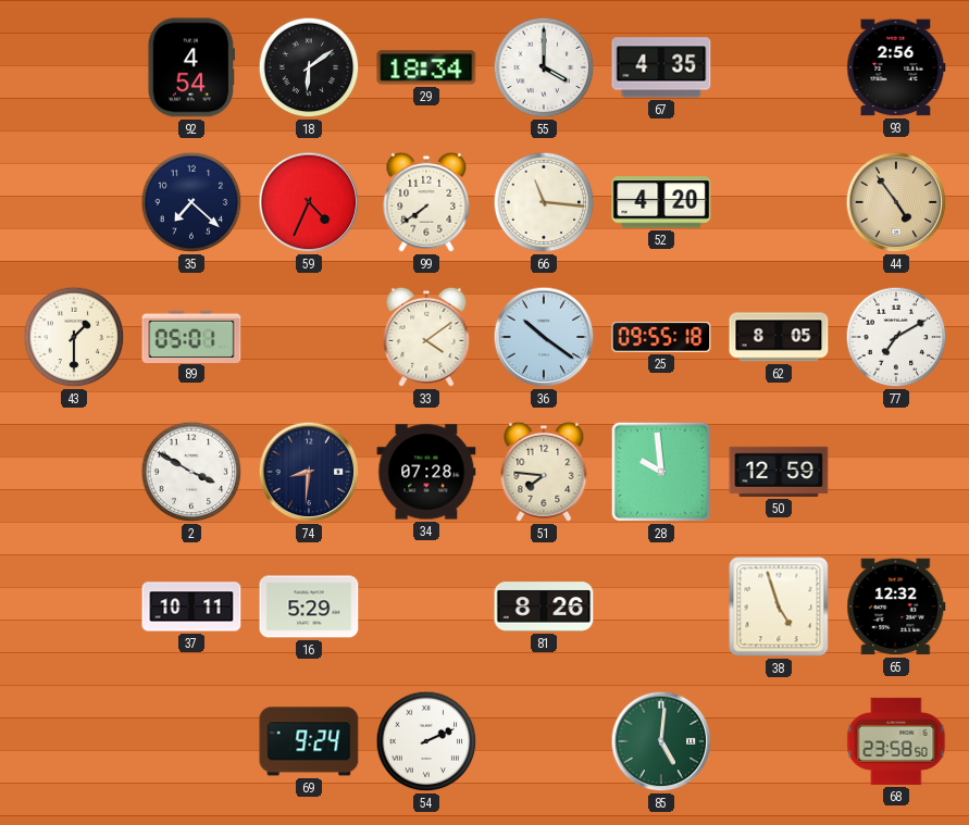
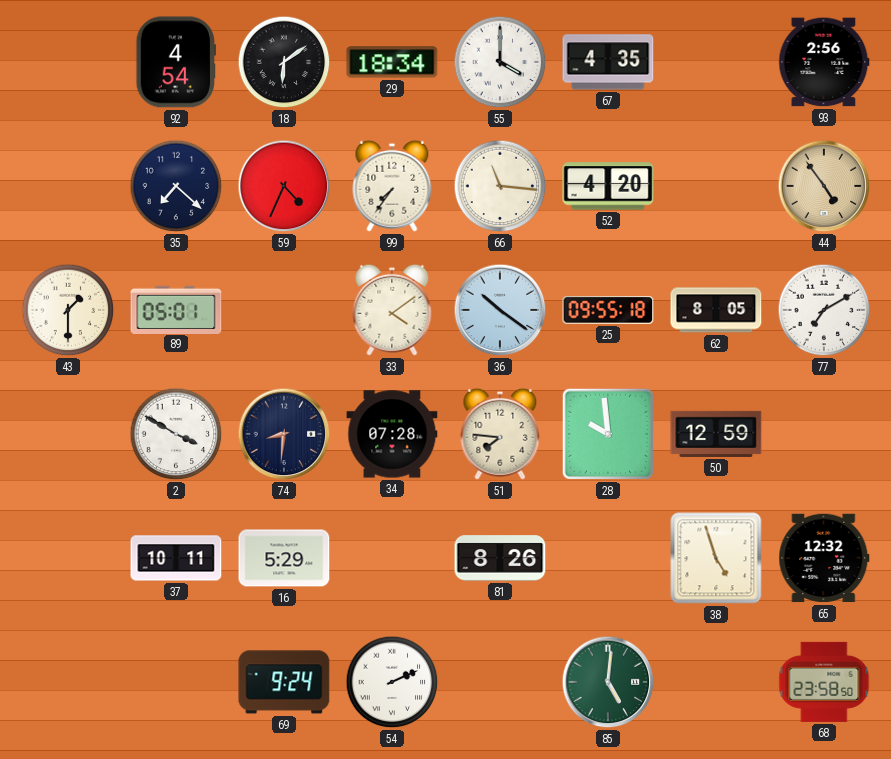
99: 7:39 -> 7:36
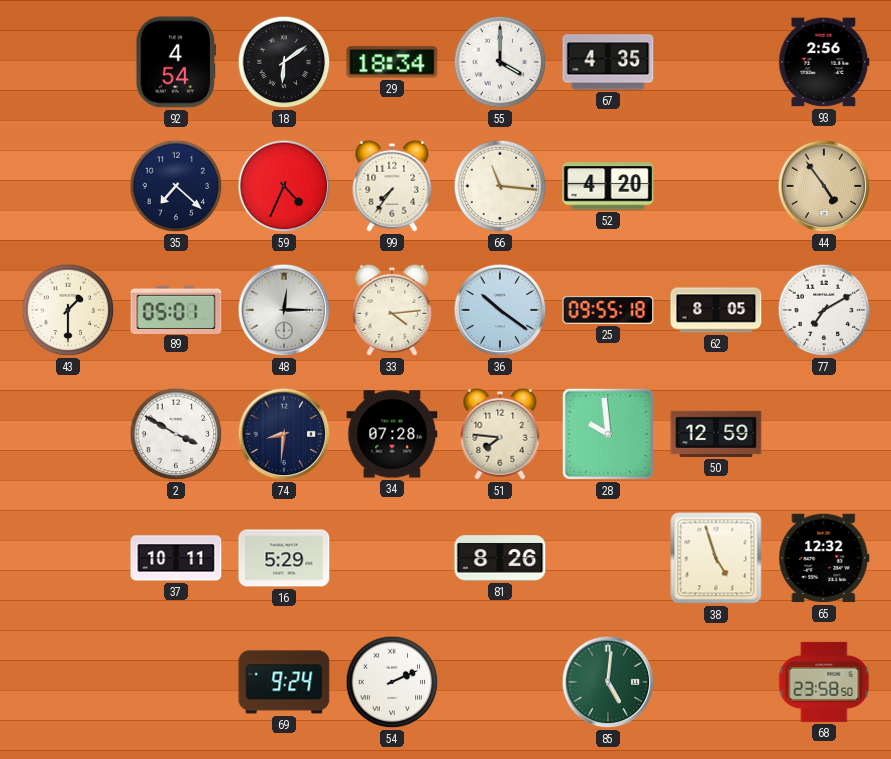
48: none -> 12:15
33: 4:09 -> 4:14
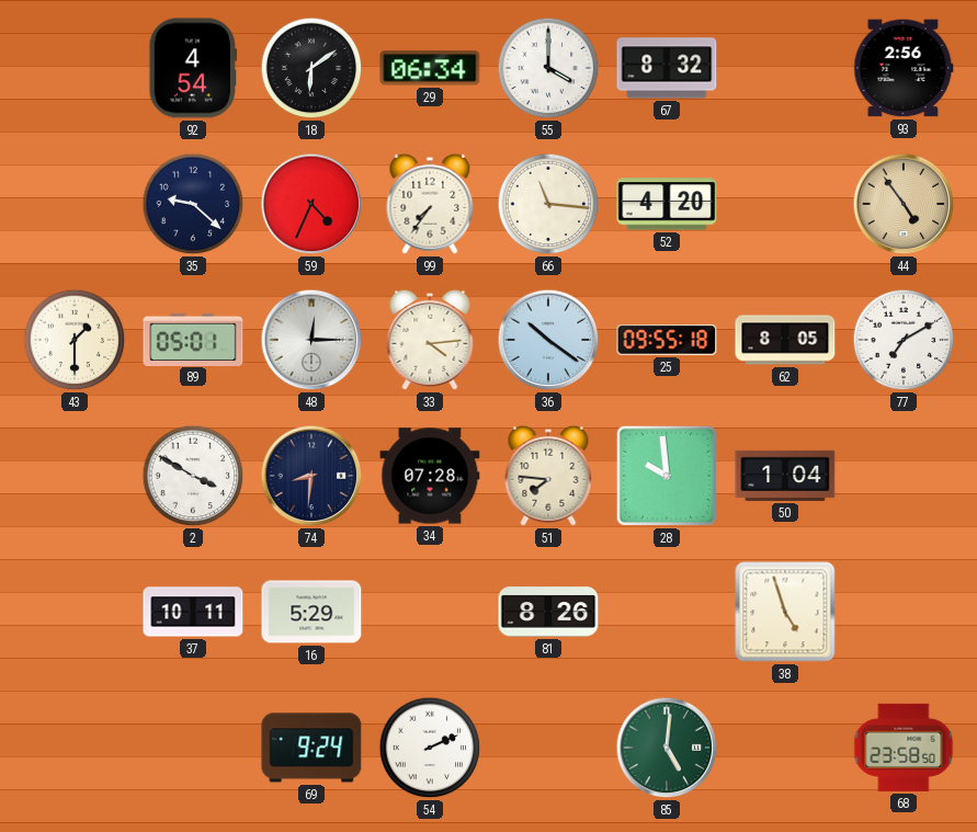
29: 18:34 -> 06:34
67: 4:35 -> 8:32
35: 7:22 -> 9:22
50: 12:59 -> 1:04
65: 12:32 -> none
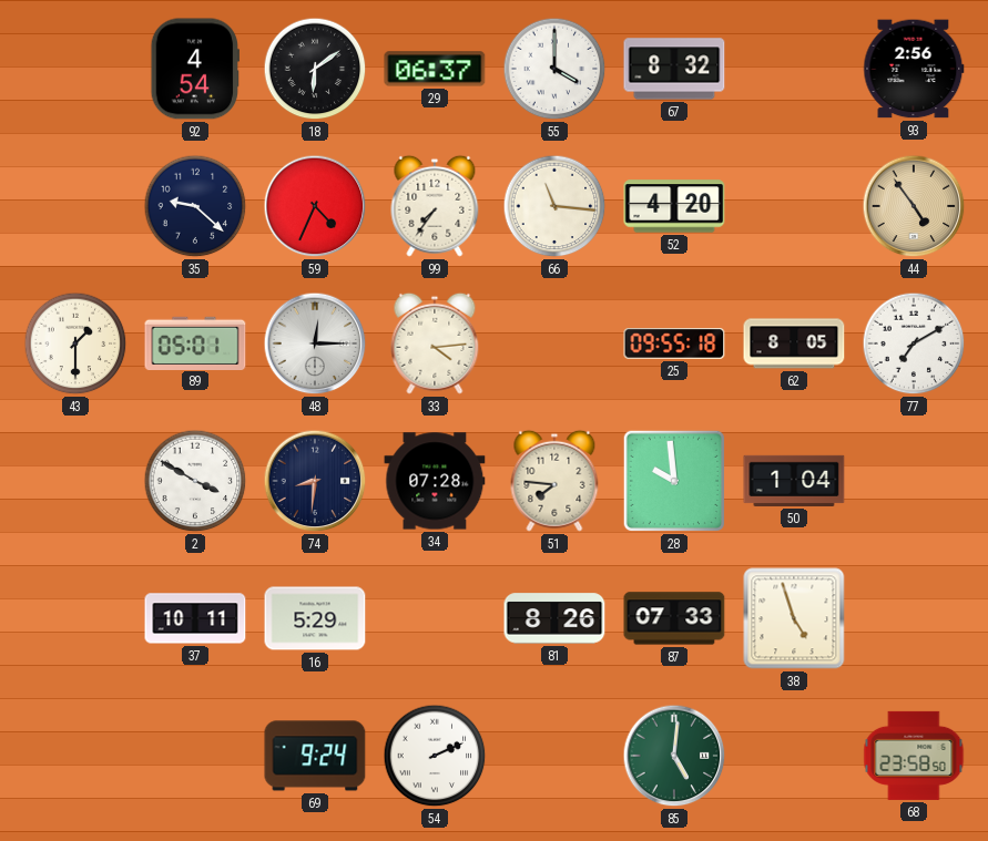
29: 06:34 -> 06:37
36: 10:21 -> none
87: none -> 07:33
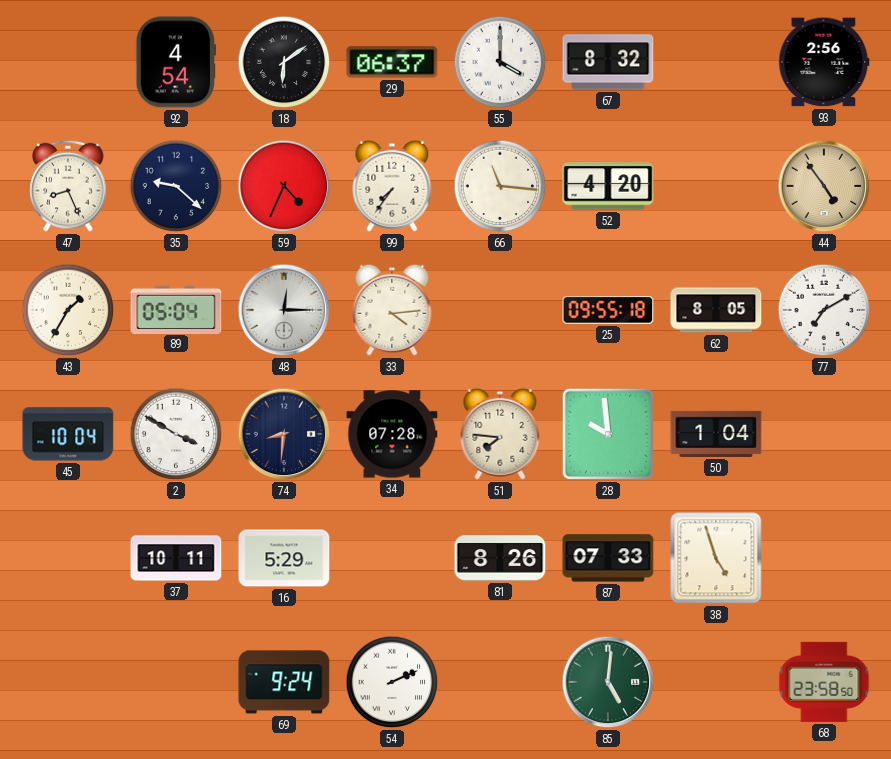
47: none -> 8:26
43: 1:30 -> 1:35
89: 05:01 -> 05:04
45: none -> 10:04
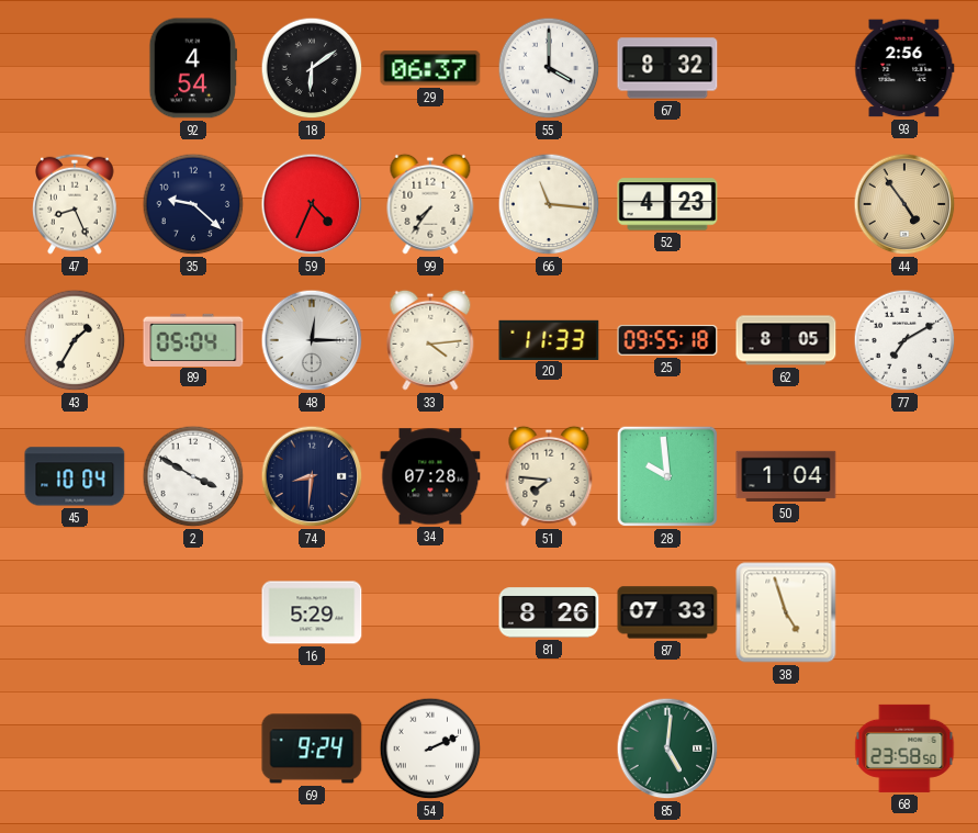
52: 4:20 -> 4:23
20: none -> 11:33
37: 10:11 -> none
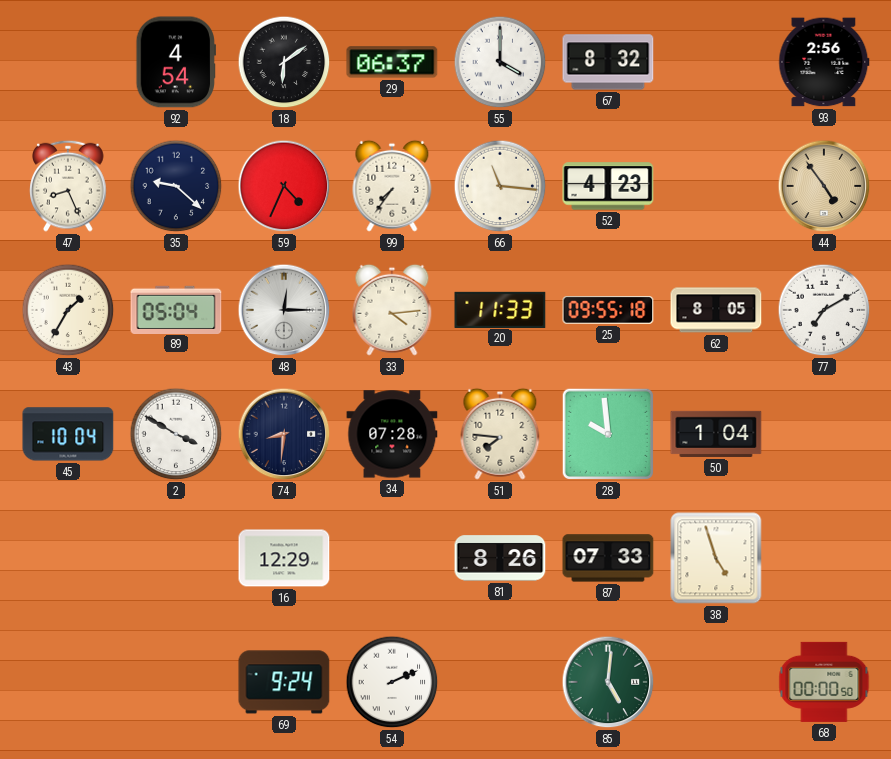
16: 5:29 -> 12:29
68: 23:58 -> 00:00
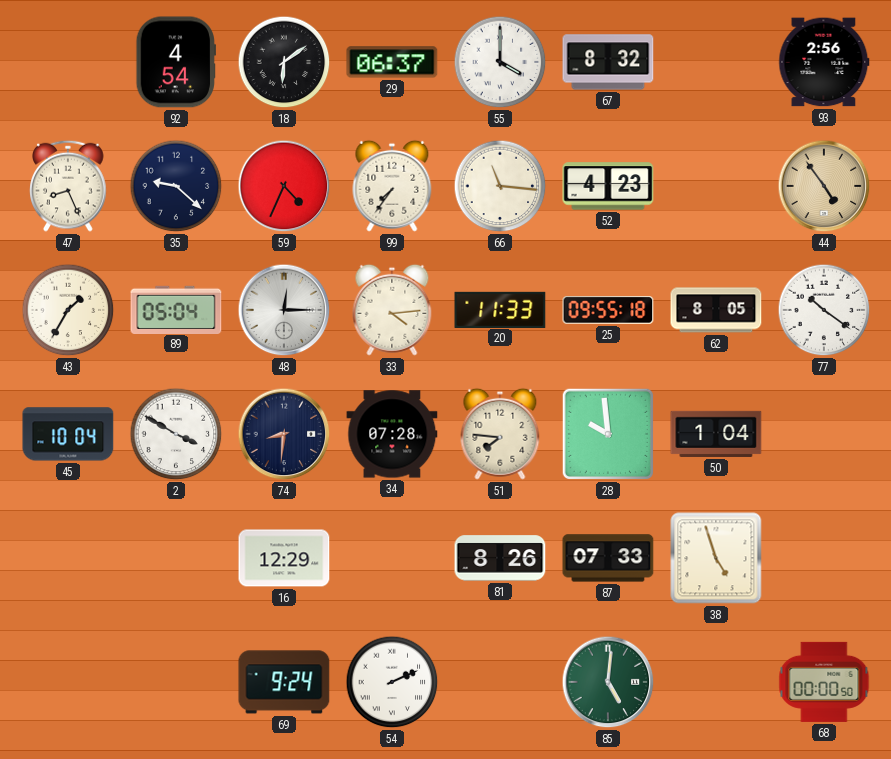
77: 7:10 -> 10:21
